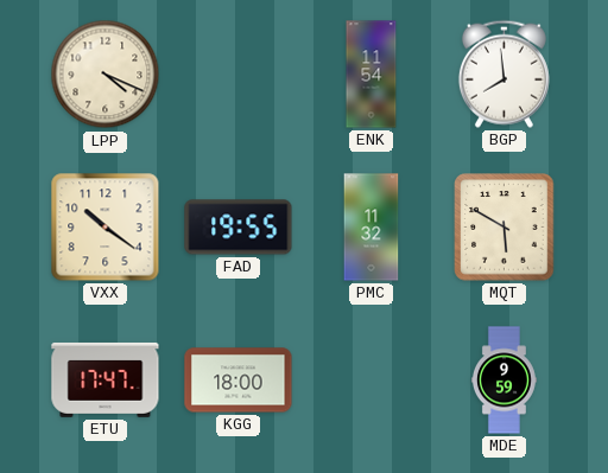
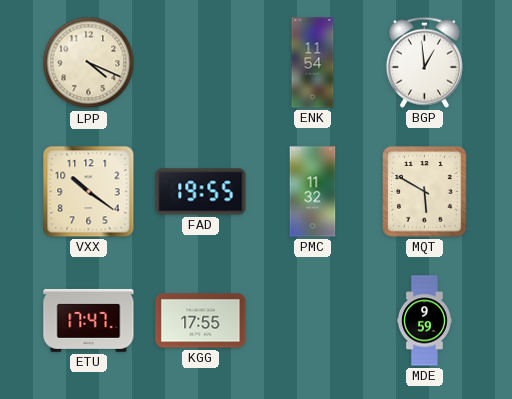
BGP: 7:59 -> 12:59
KGG: 18:00 -> 17:55
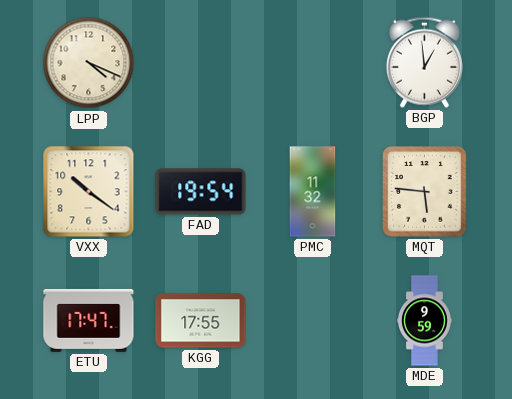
ENK: 11:54 -> none
FAD: 19:55 -> 19:54
MQT: 5:50 -> 5:46
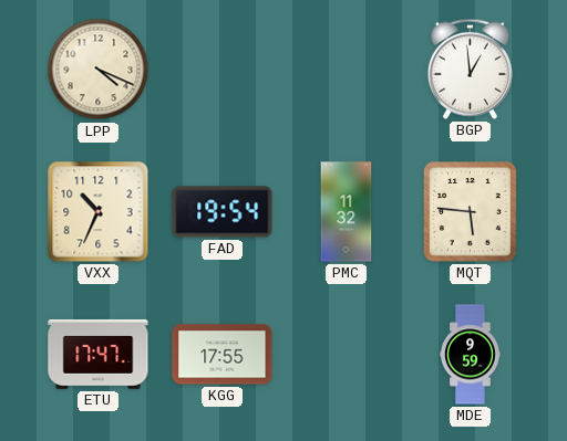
VXX: 10:21 -> 10:34
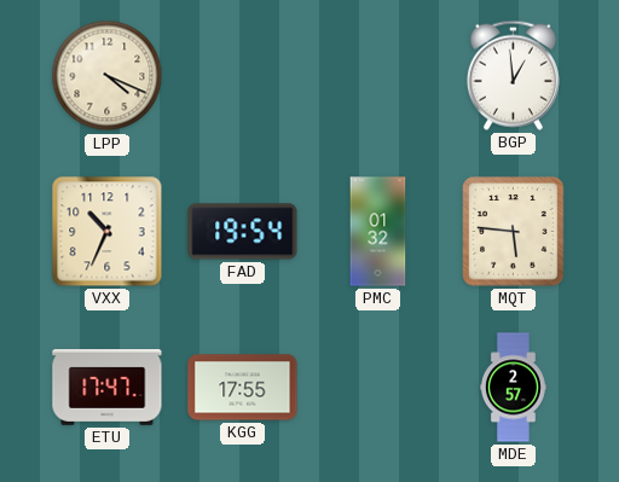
PMC: 11:32 -> 01:32
MDE: 9:59 -> 2:57
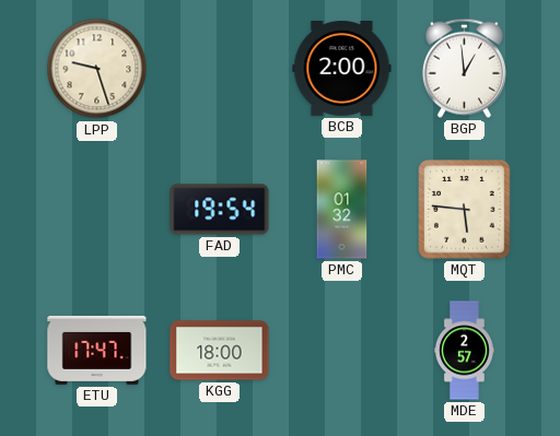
LPP: 4:19 -> 9:27
BCB: none -> 2:00
VXX: 10:34 -> none
KGG: 17:55 -> 18:00
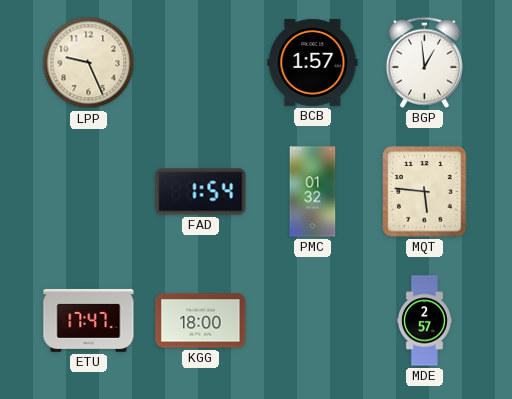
LPP: 9:27 -> 9:26
BCB: 2:00 -> 1:57
FAD: 19:54 -> 1:54
